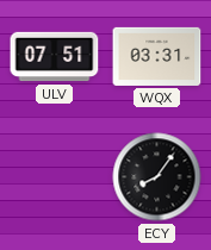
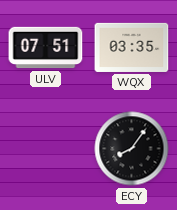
WQX: 03:31 -> 03:35
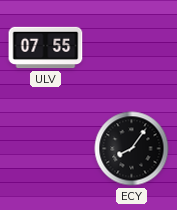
ULV: 07:51 -> 07:55
WQX: 03:35 -> none
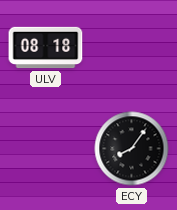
ULV: 07:55 -> 08:18
